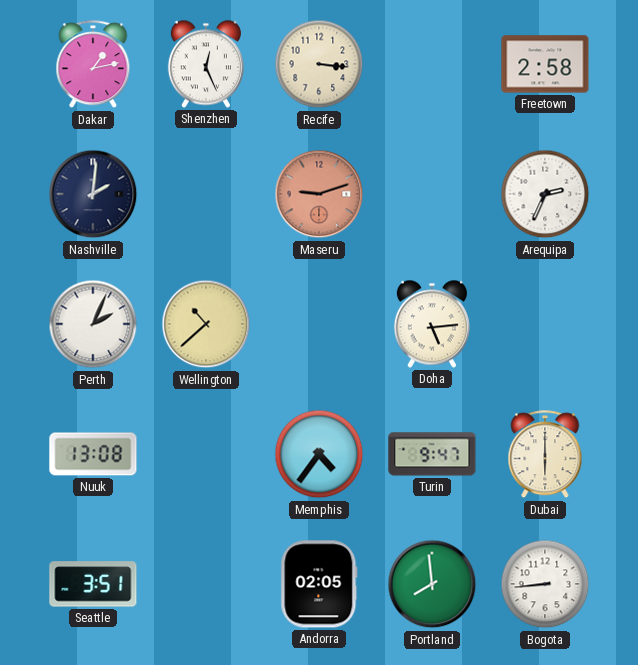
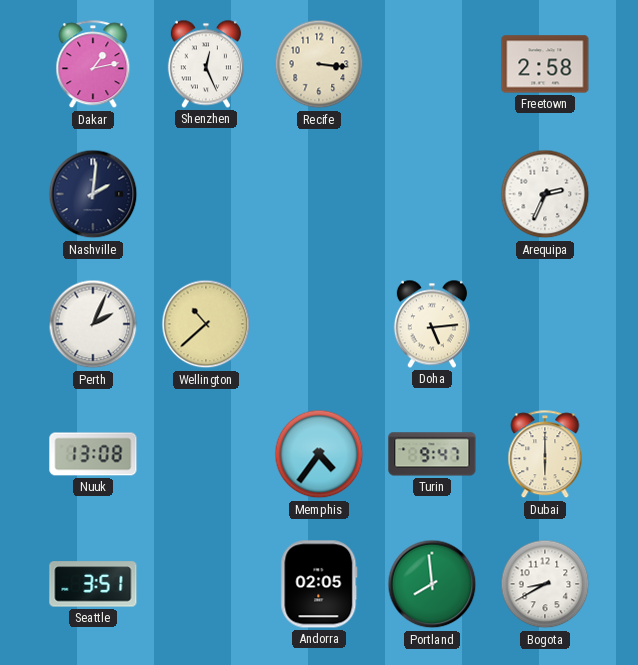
Maseru: 9:12 -> none
Bogota: 8:44 -> 8:40
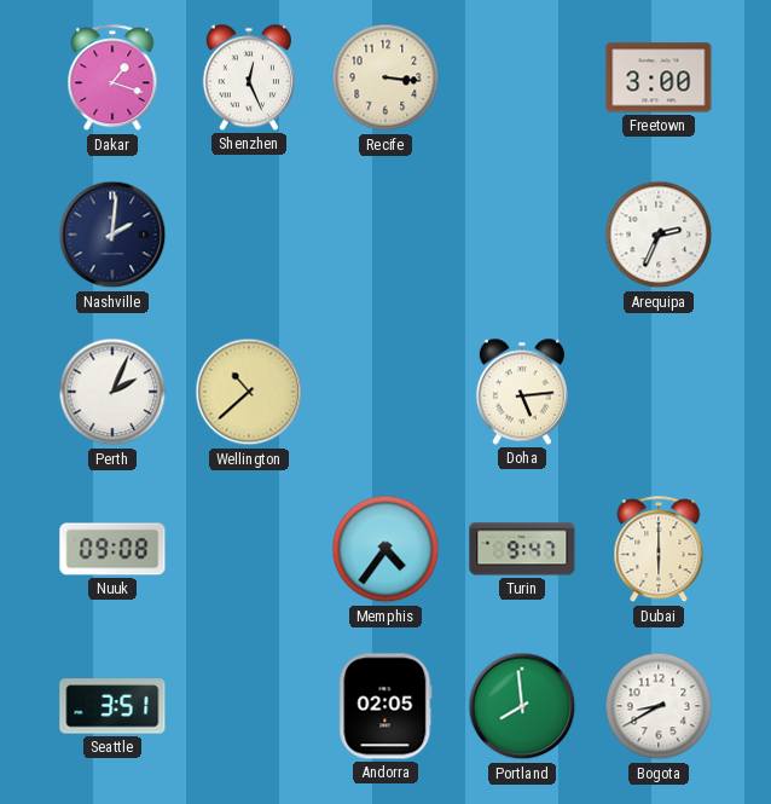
Dakar: 1:13 -> 1:18
Freetown: 2:58 -> 3:00
Nuuk: 13:08 -> 09:08
